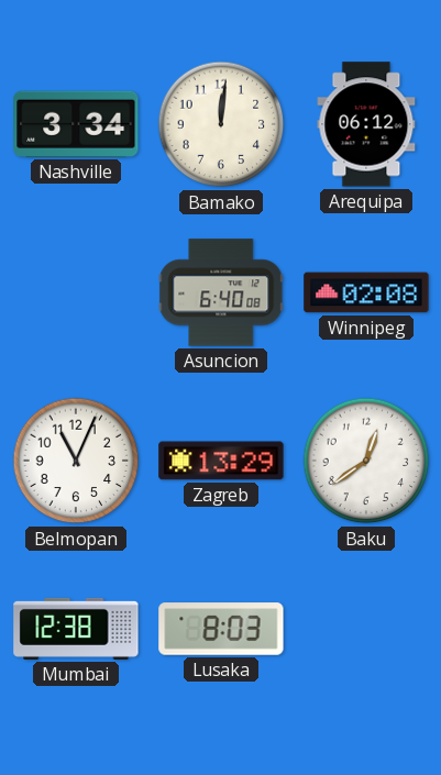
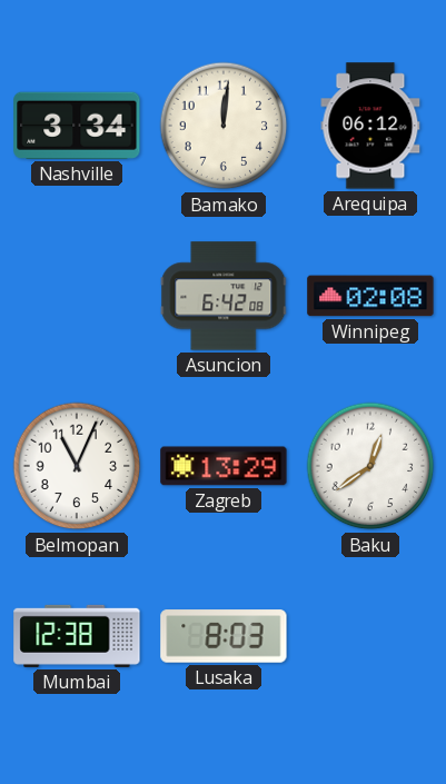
Asuncion: 6:40 -> 6:42
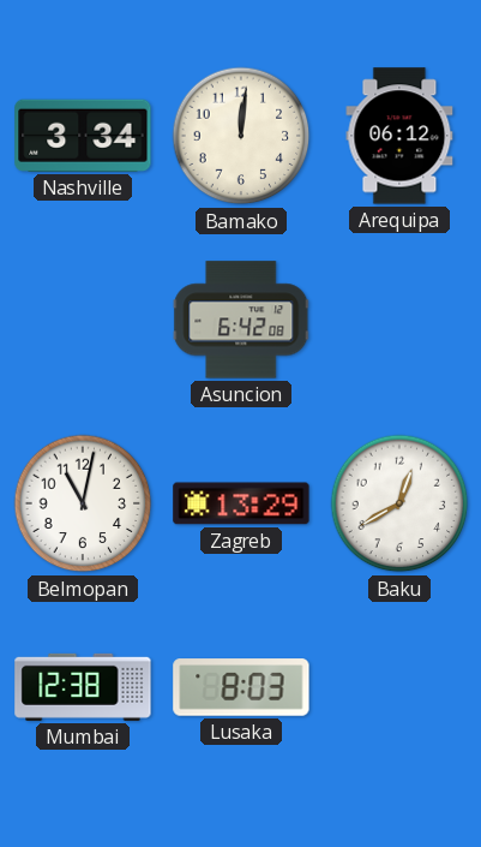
Winnipeg: 02:08 -> none
Belmopan: 11:04 -> 11:02
Baku: 12:39 -> 12:40
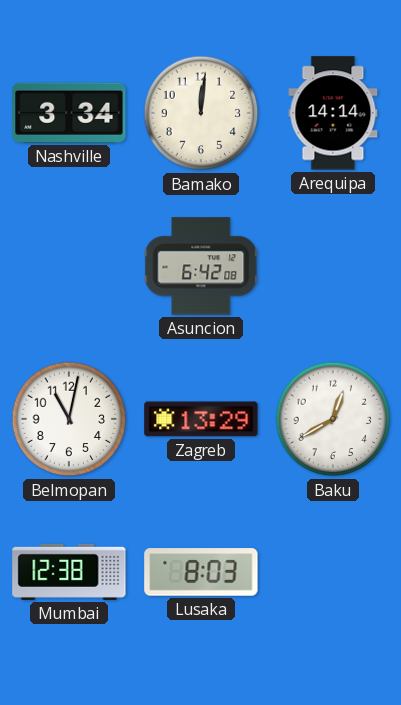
Arequipa: 06:12 -> 14:14
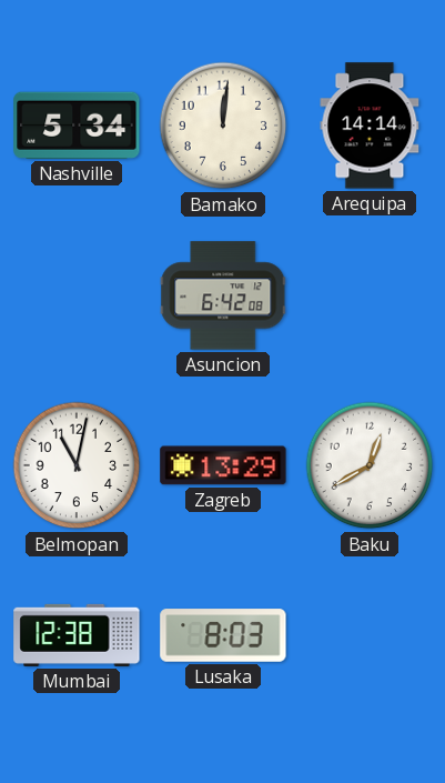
Nashville: 3:34 -> 5:34
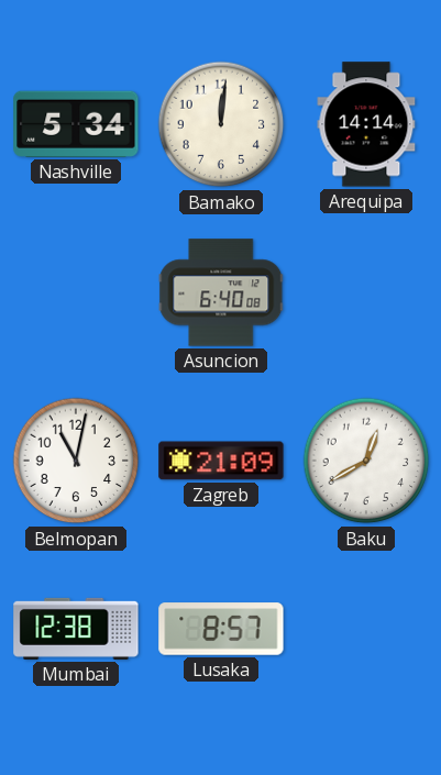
Asuncion: 6:42 -> 6:40
Zagreb: 13:29 -> 21:09
Lusaka: 8:03 -> 8:57
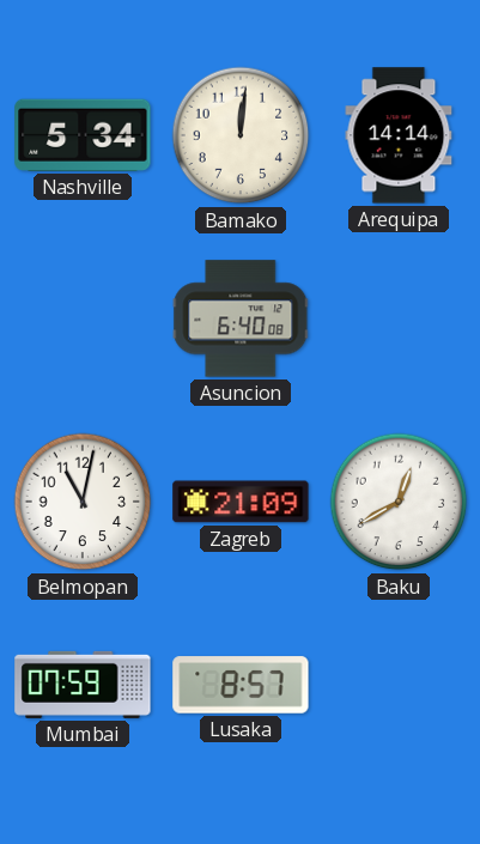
Mumbai: 12:38 -> 07:59
